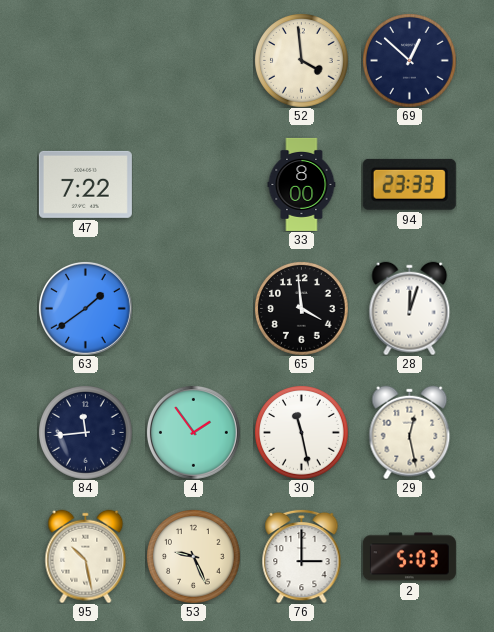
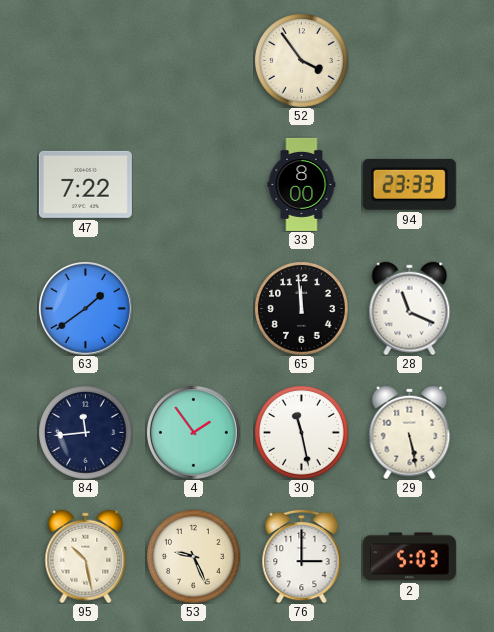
52: 3:59 -> 3:54
69: 12:52 -> none
65: 3:59 -> 11:59
28: 12:03 -> 11:19
29: 12:28 -> 5:28
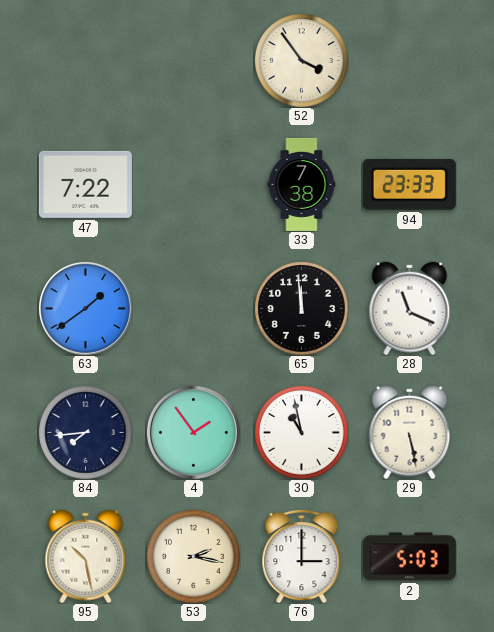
33: 8:00 -> 7:38
84: 11:44 -> 7:44
30: 11:28 -> 10:58
53: 9:26 -> 2:17
